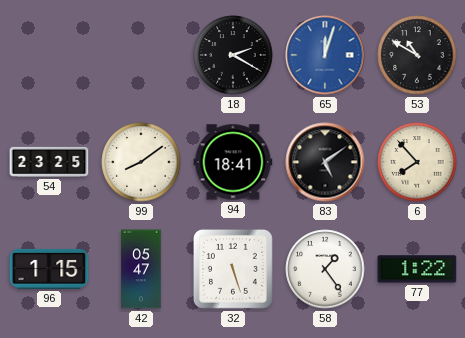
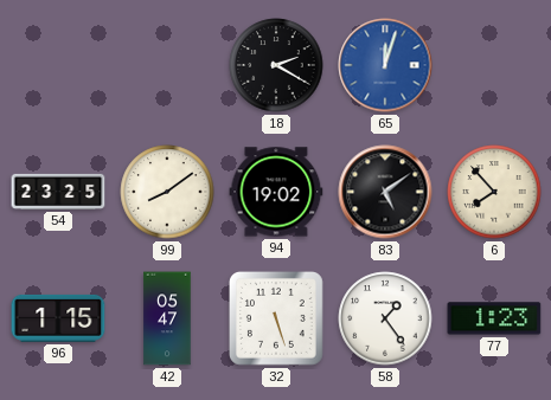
53: 10:50 -> none
94: 18:41 -> 19:02
77: 1:22 -> 1:23
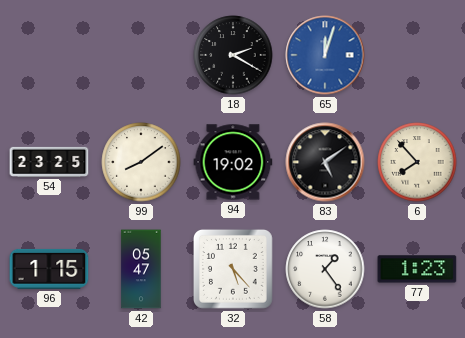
32: 5:27 -> 5:23
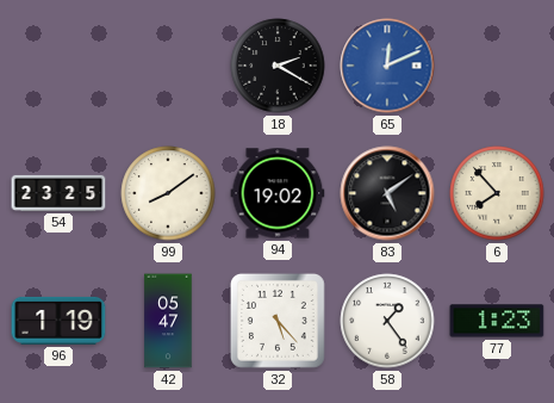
65: 12:03 -> 12:11
96: 1:15 -> 1:19
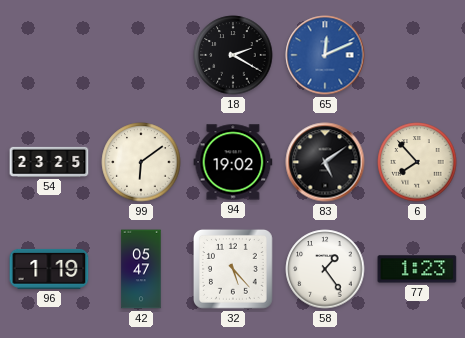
99: 8:09 -> 6:09
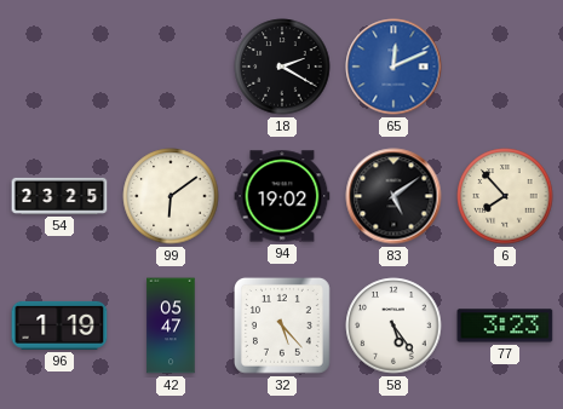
58: 1:24 -> 5:24
77: 1:23 -> 3:23
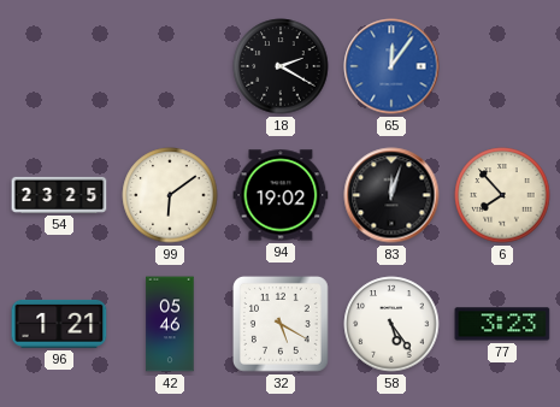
65: 12:11 -> 12:06
83: 5:09 -> 12:03
96: 1:19 -> 1:21
42: 05:47 -> 05:46
32: 5:23 -> 5:20
